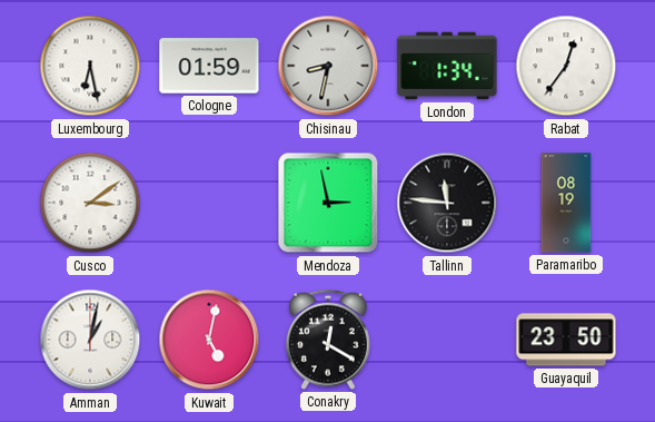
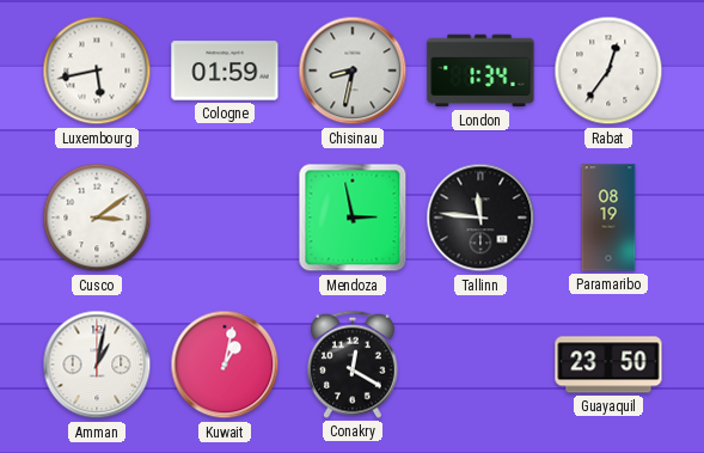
Luxembourg: 6:28 -> 5:43
Kuwait: 5:02 -> 1:02
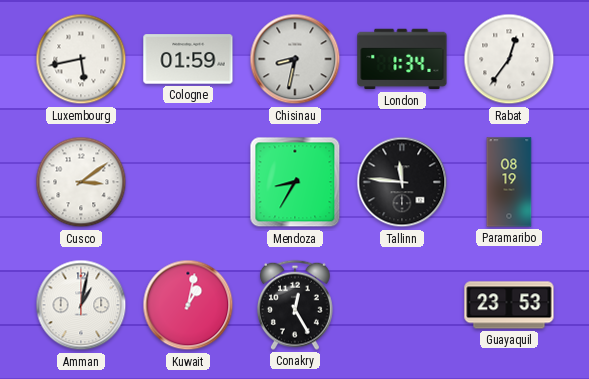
Mendoza: 2:58 -> 8:35
Conakry: 12:20 -> 12:25
Guayaquil: 23:50 -> 23:53
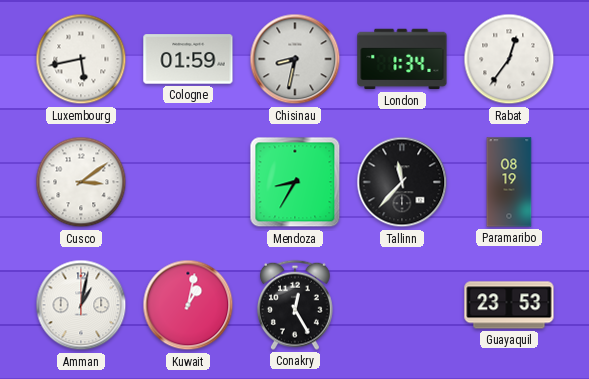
Tallinn: 11:46 -> 11:37
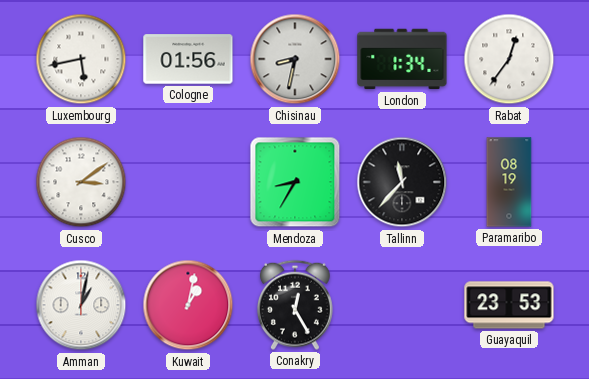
Cologne: 01:59 -> 01:56
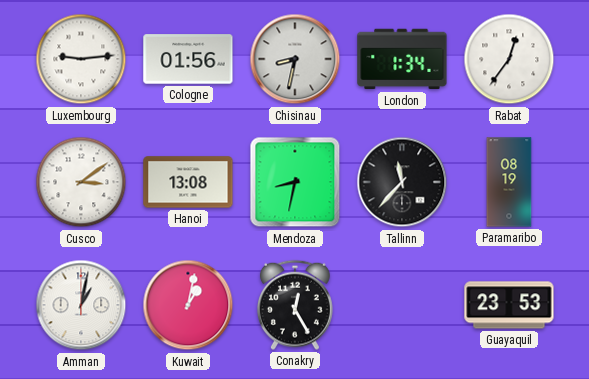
Luxembourg: 5:43 -> 9:14
Hanoi: none -> 13:08
Mendoza: 8:35 -> 8:32
